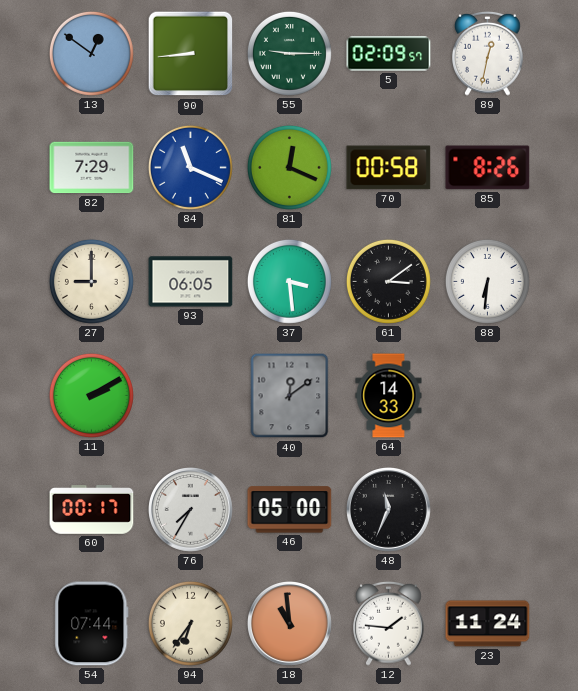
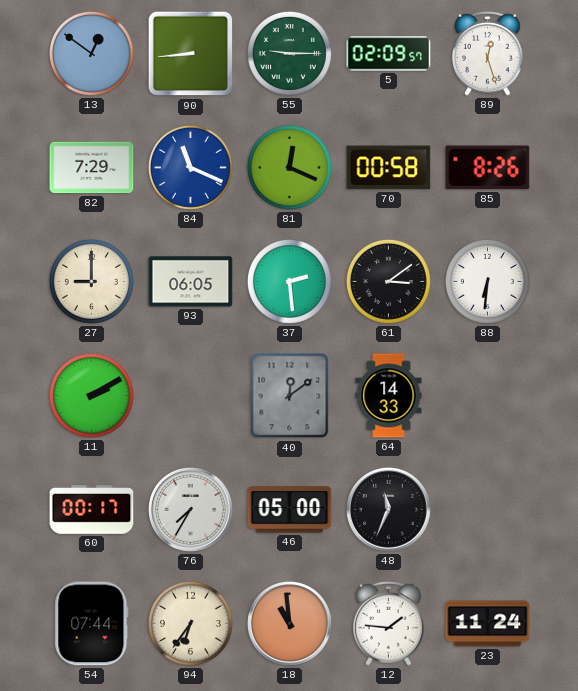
89: 12:32 -> 12:27
37: 3:29 -> 2:29
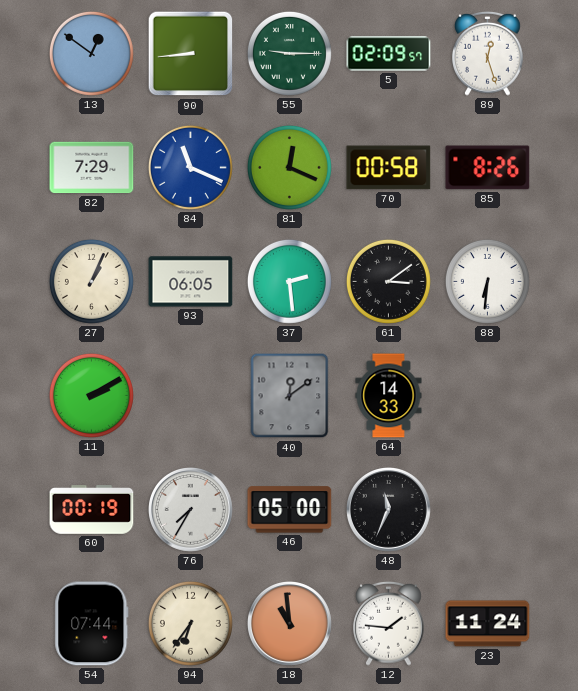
27: 9:00 -> 1:04
60: 00:17 -> 00:19
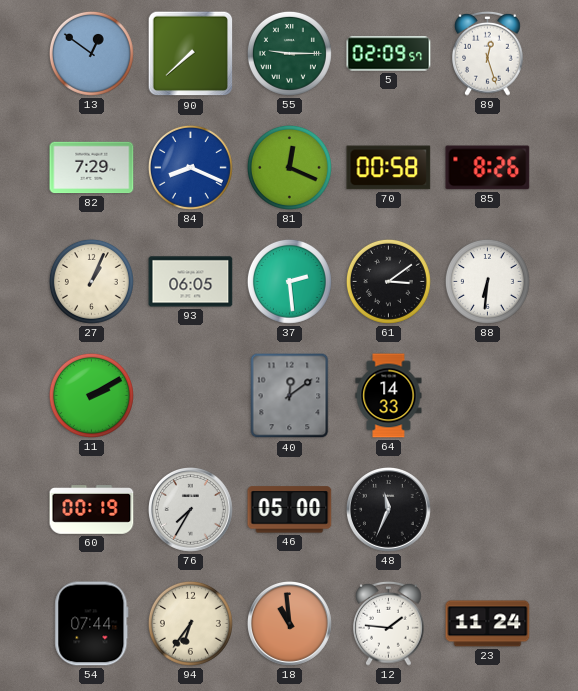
90: 8:44 -> 7:38
84: 11:19 -> 8:19
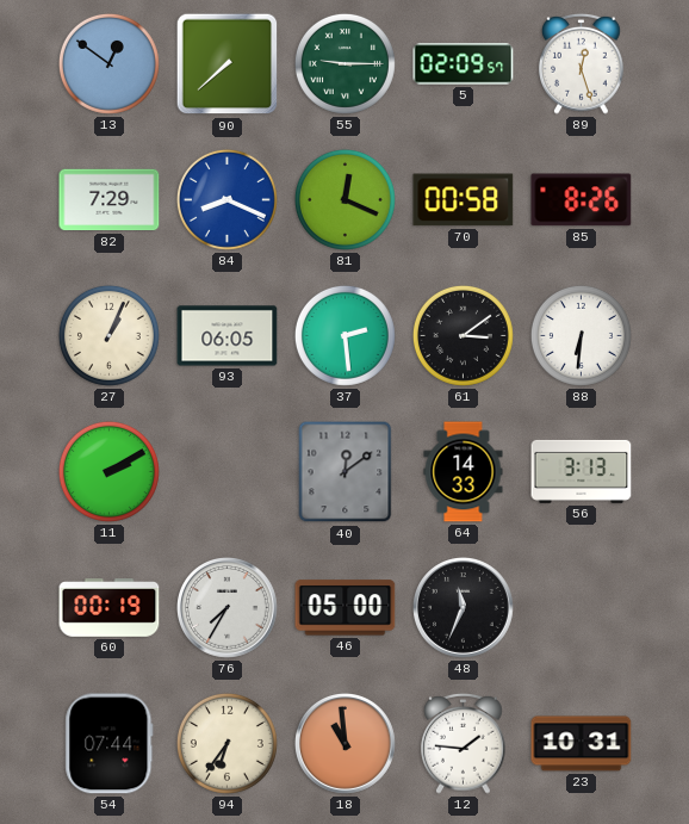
56: none -> 3:13
23: 11:24 -> 10:31
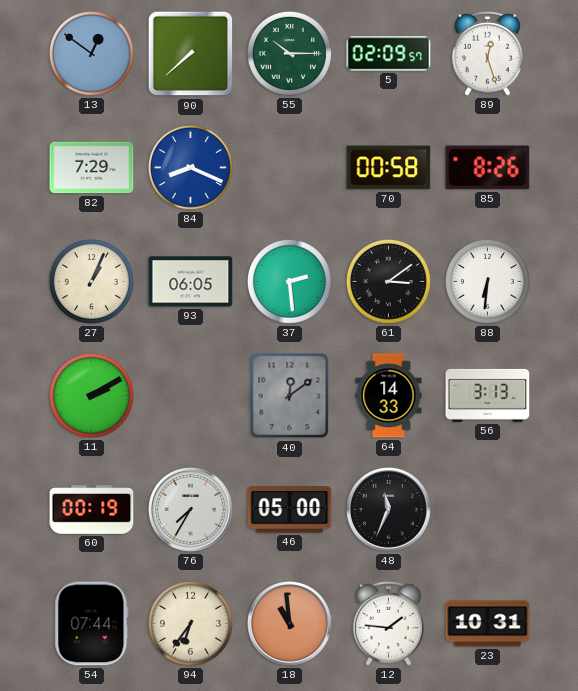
55: 9:15 -> 10:15
81: 12:19 -> none
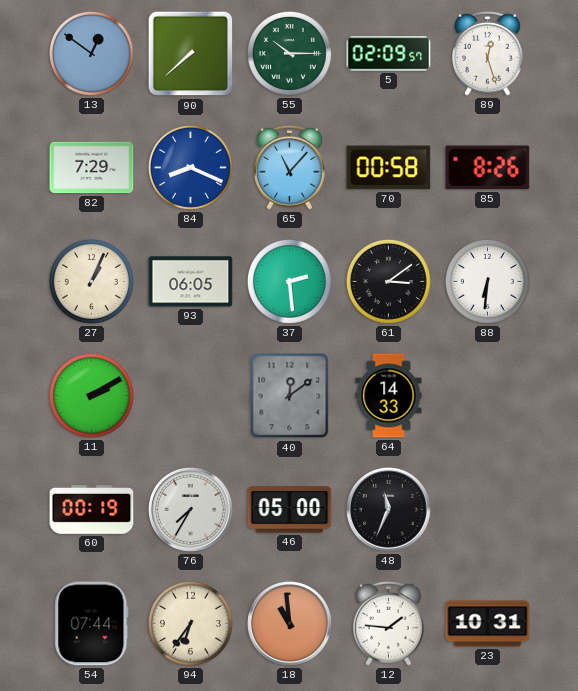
65: none -> 11:07
56: 3:13 -> none
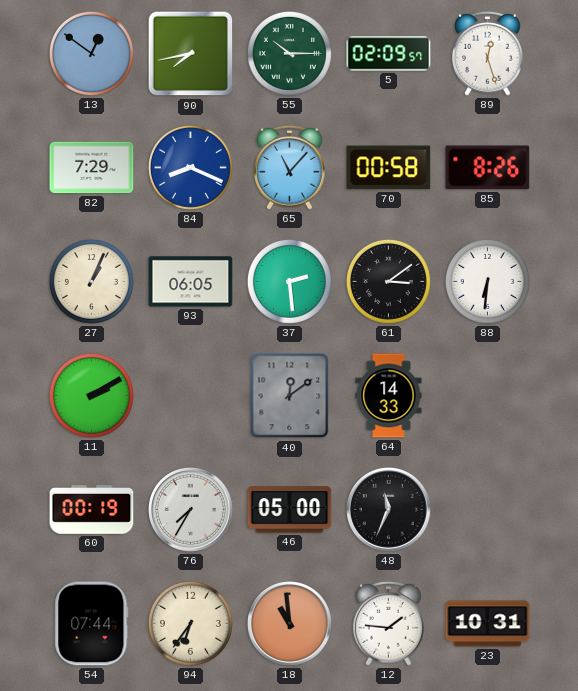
90: 7:38 -> 7:43
